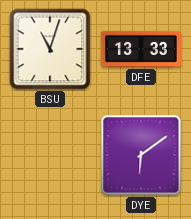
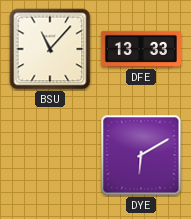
BSU: 11:03 -> 11:07
DYE: 6:09 -> 6:10
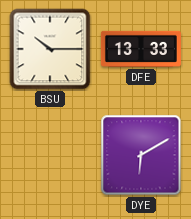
BSU: 11:07 -> 10:15
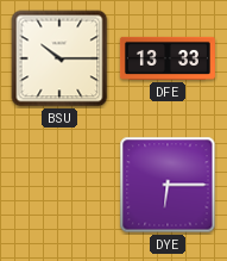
DYE: 6:10 -> 6:15
